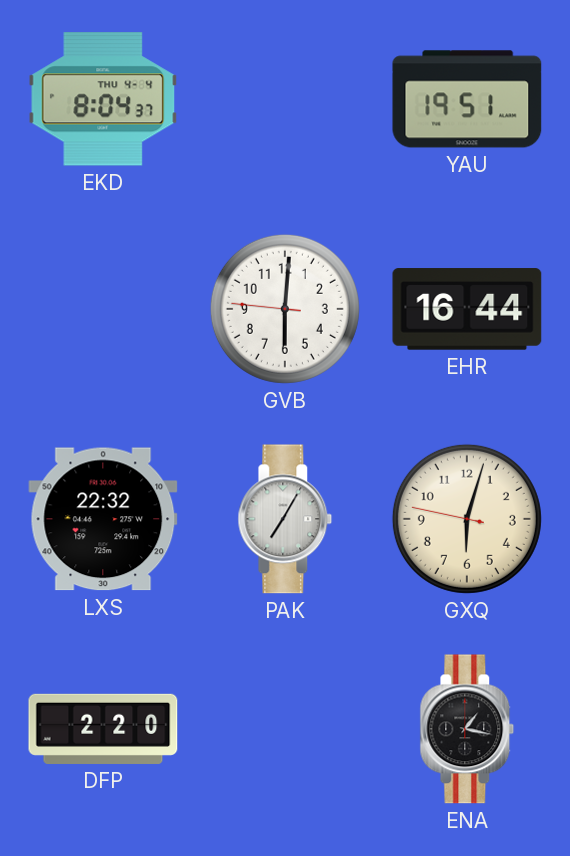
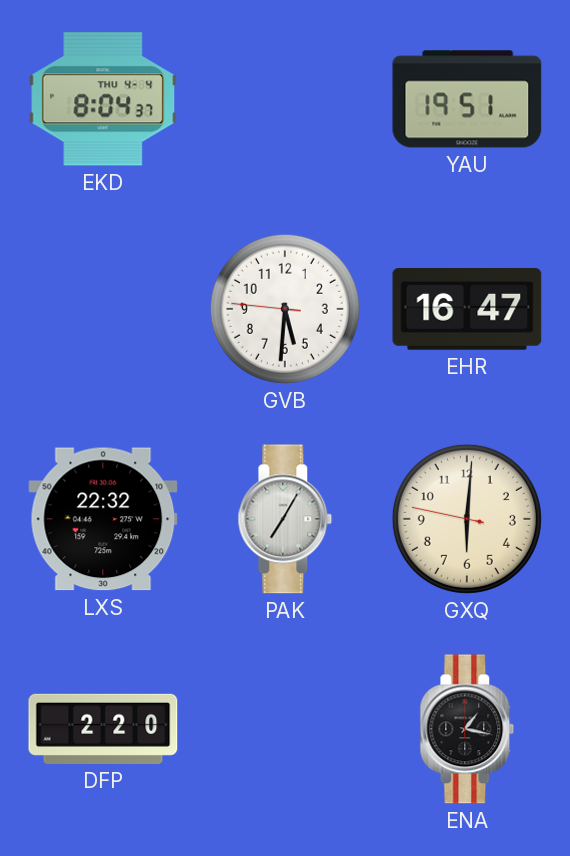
GVB: 6:00 -> 5:30
EHR: 16:44 -> 16:47
GXQ: 6:02 -> 6:00
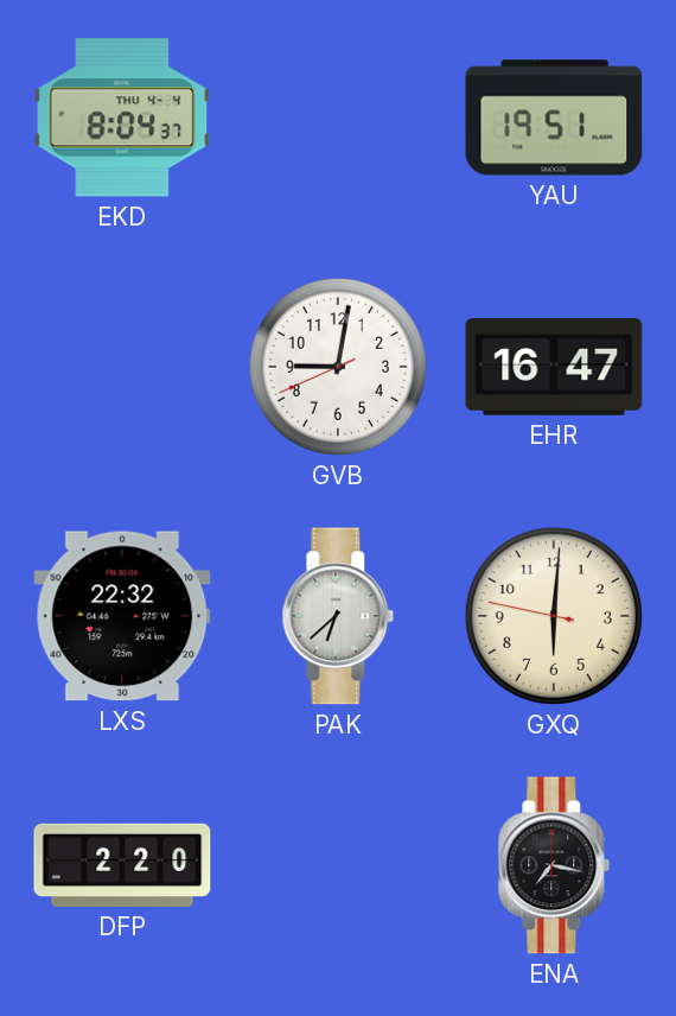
GVB: 5:30 -> 9:01
PAK: 7:05 -> 6:38
ENA: 1:17 -> 7:17
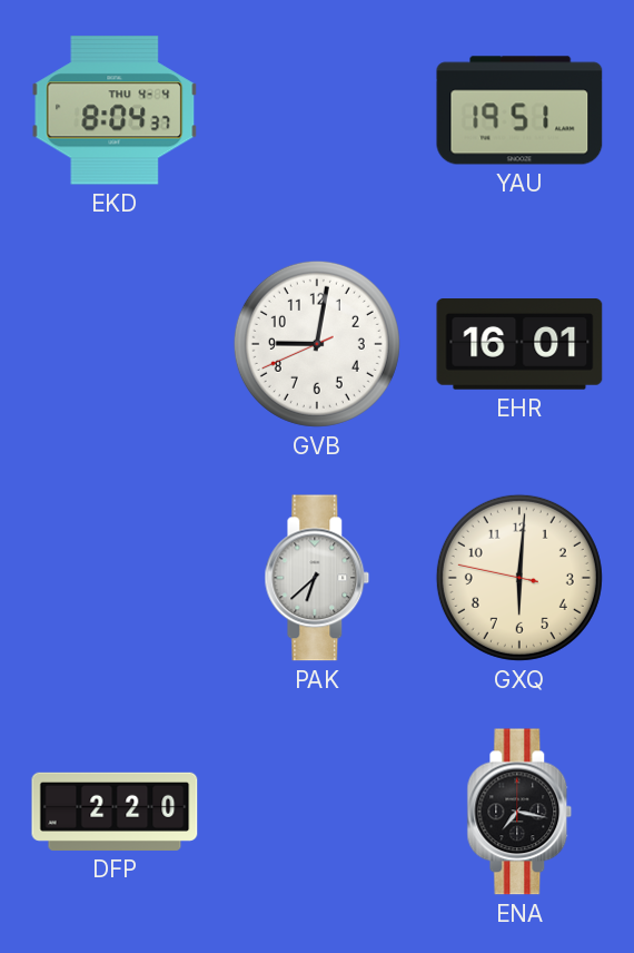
EHR: 16:47 -> 16:01
LXS: 22:32 -> none
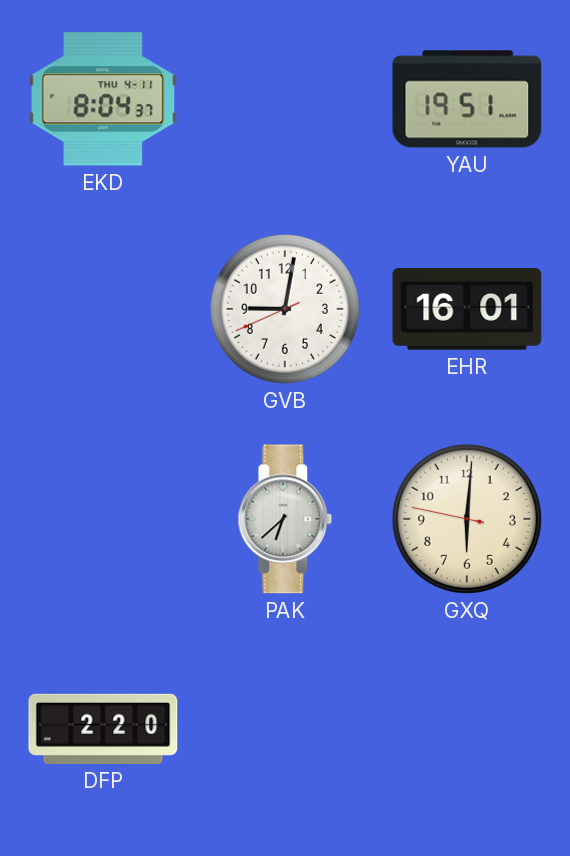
EKD date: THU 4-4 -> THU 4-11
ENA: 7:17 -> none
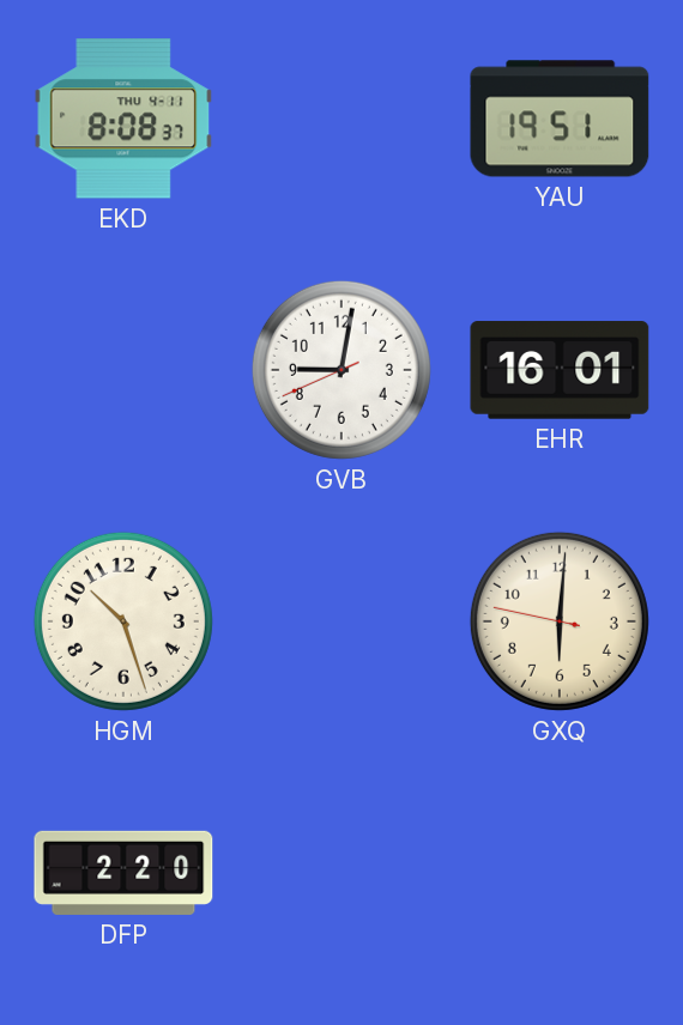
EKD: 8:04 -> 8:08
HGM: none -> 10:27
PAK: 6:38 -> none
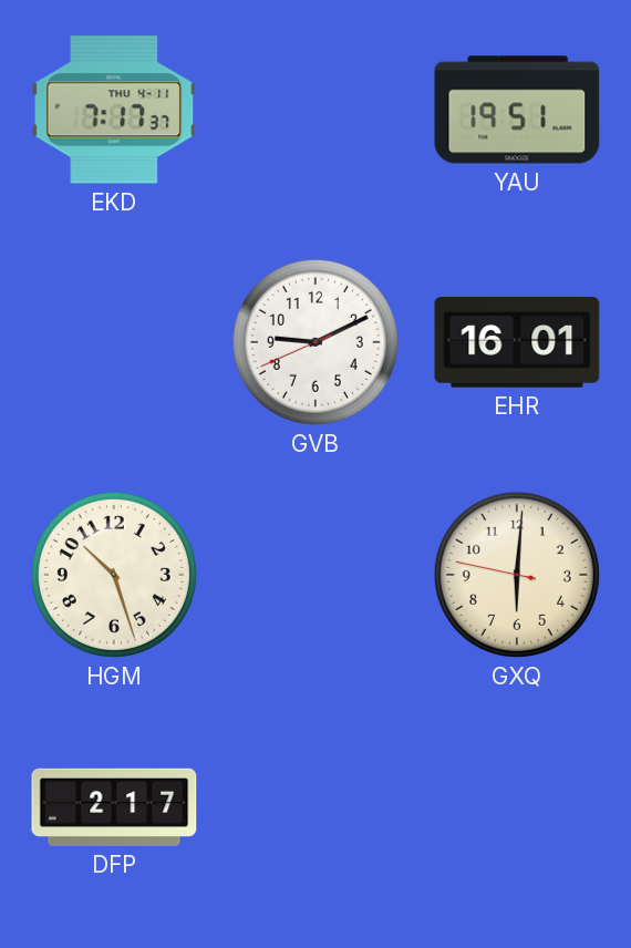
EKD: 8:08 -> 7:17
GVB: 9:01 -> 9:10
DFP: 2:20 -> 2:17
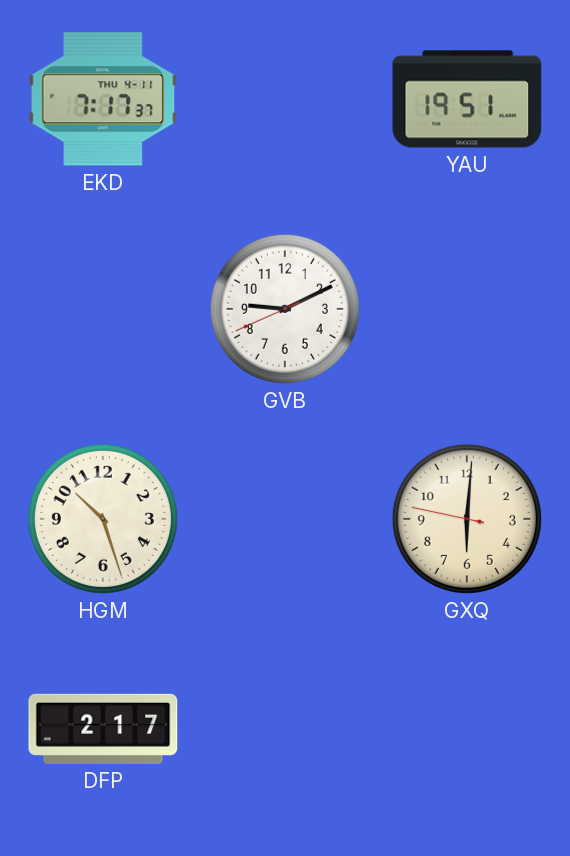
EHR: 16:01 -> none
